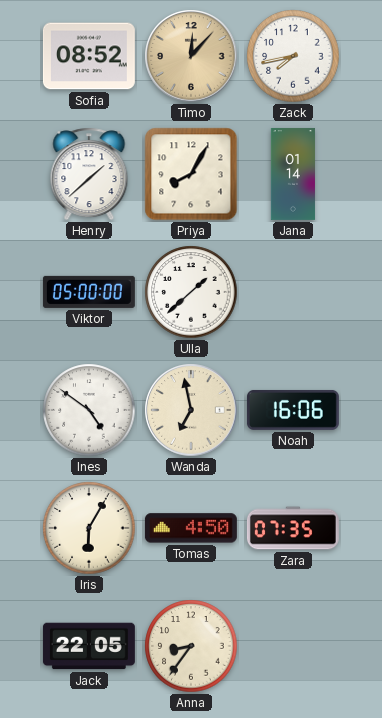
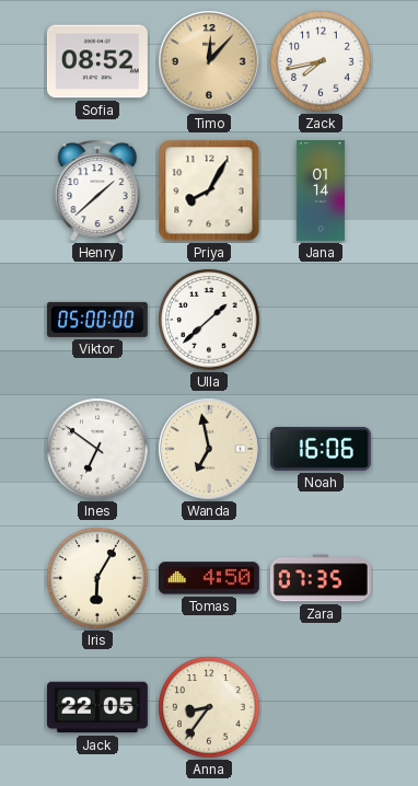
Ines: 4:51 -> 6:51
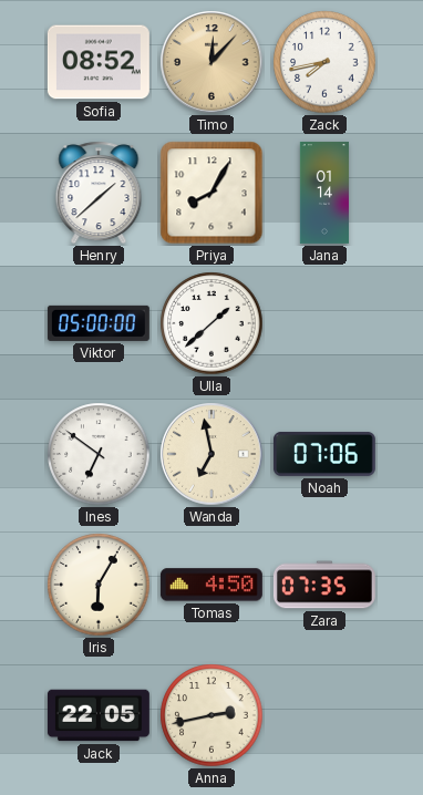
Noah: 16:06 -> 07:06
Anna: 8:36 -> 2:43
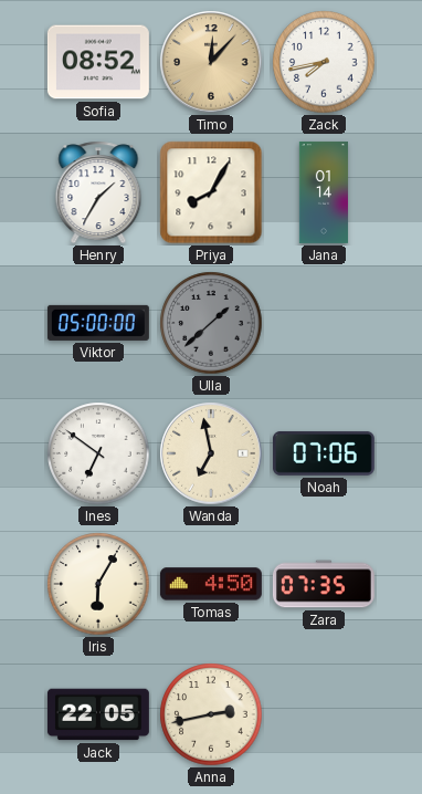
Henry: 1:38 -> 1:35
Ulla dial: white -> grey
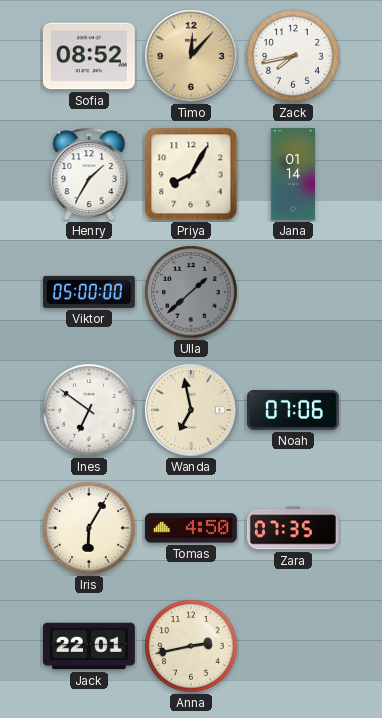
Jack: 22:05 -> 22:01
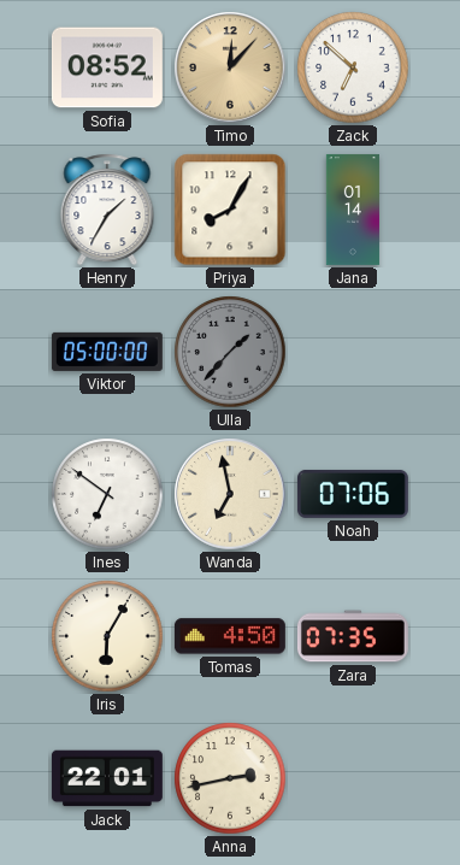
Zack: 7:43 -> 6:52
Ulla: 1:38 -> 1:37
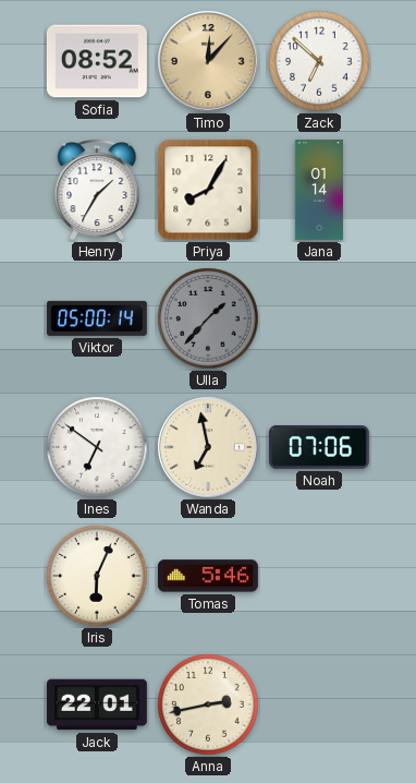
Viktor: 05:00:00 -> 05:00:14
Iris: 6:05 -> 6:04
Tomas: 4:50 -> 5:46
Zara: 07:35 -> none
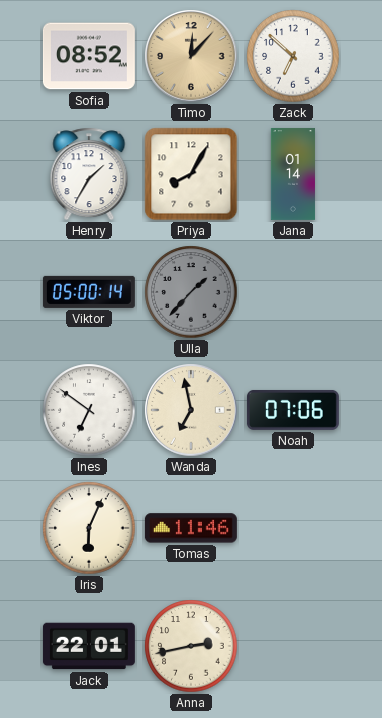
Tomas: 5:46 -> 11:46
